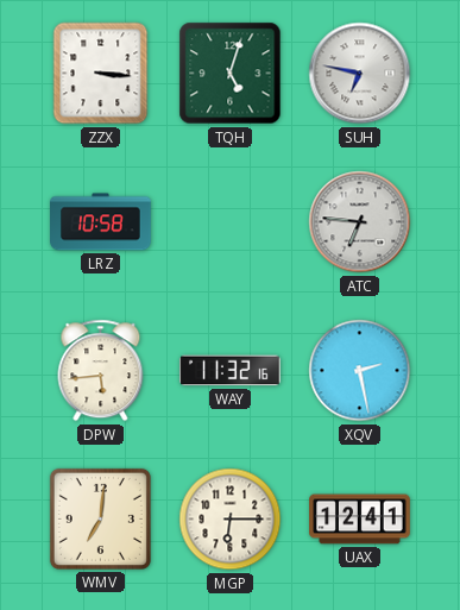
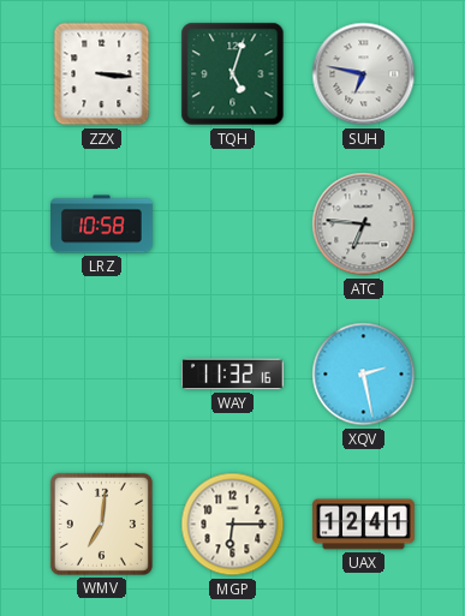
DPW: 5:44 -> none
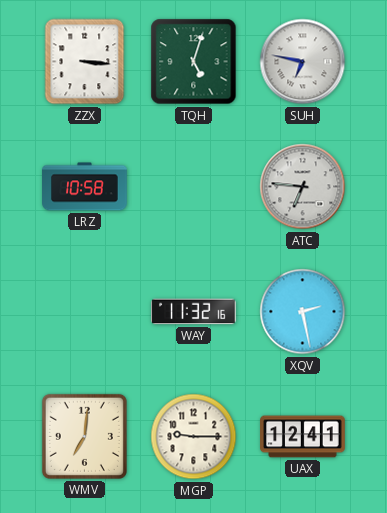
MGP: 6:15 -> 9:15
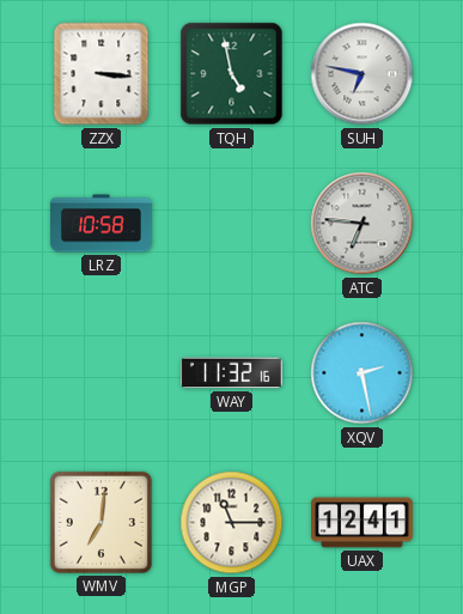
TQH: 5:03 -> 4:58
MGP: 9:15 -> 11:15
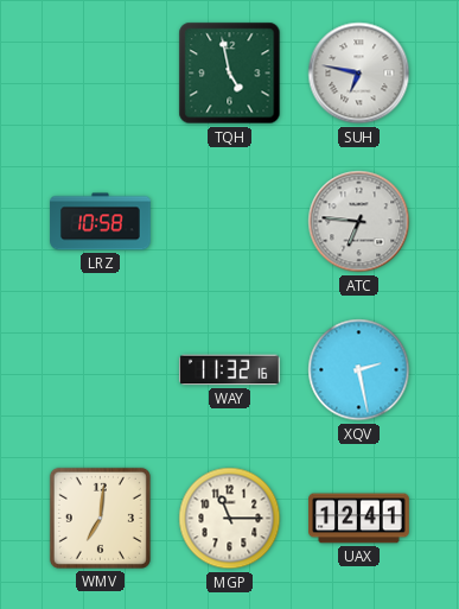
ZZX: 3:16 -> none
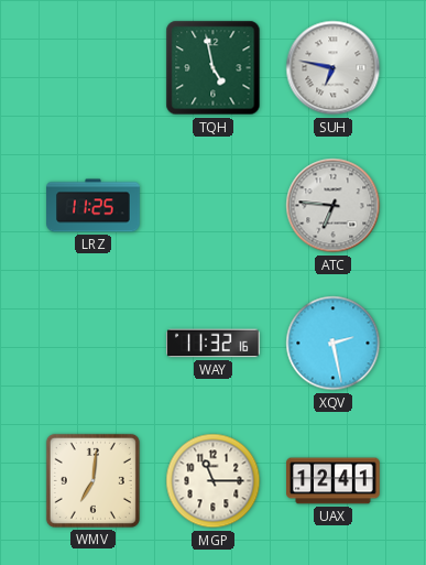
LRZ: 10:58 -> 11:25
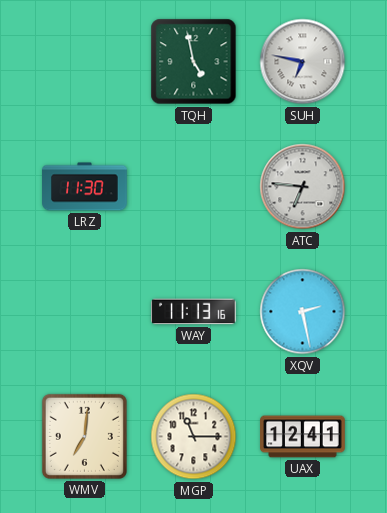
LRZ: 11:25 -> 11:30
WAY: 11:32 -> 11:13
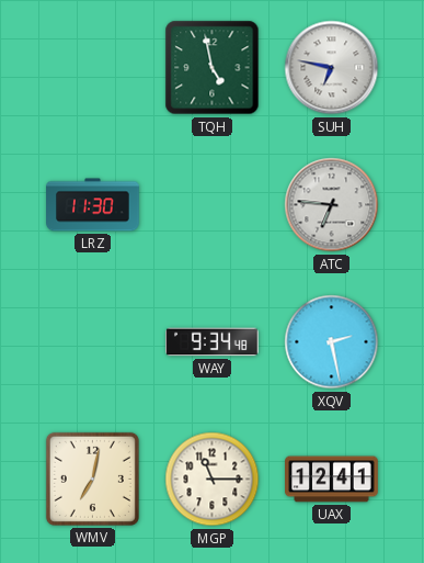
WAY: 11:13 -> 9:34
WMV: 7:01 -> 7:02
